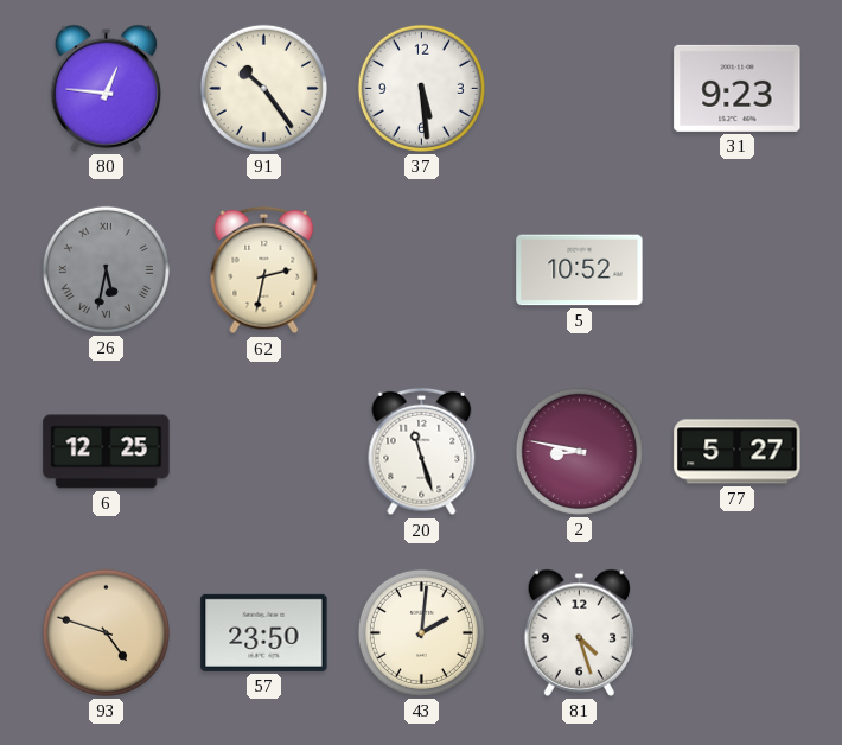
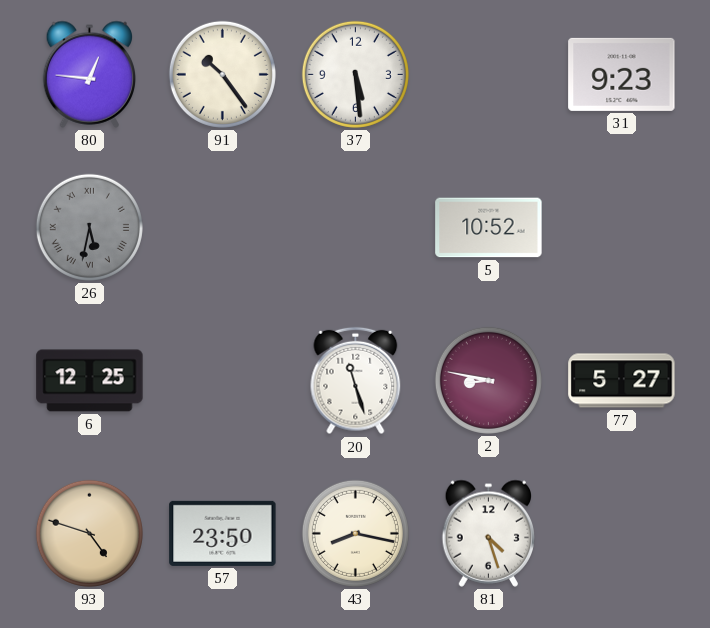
62: 2:32 -> none
43: 2:01 -> 8:17
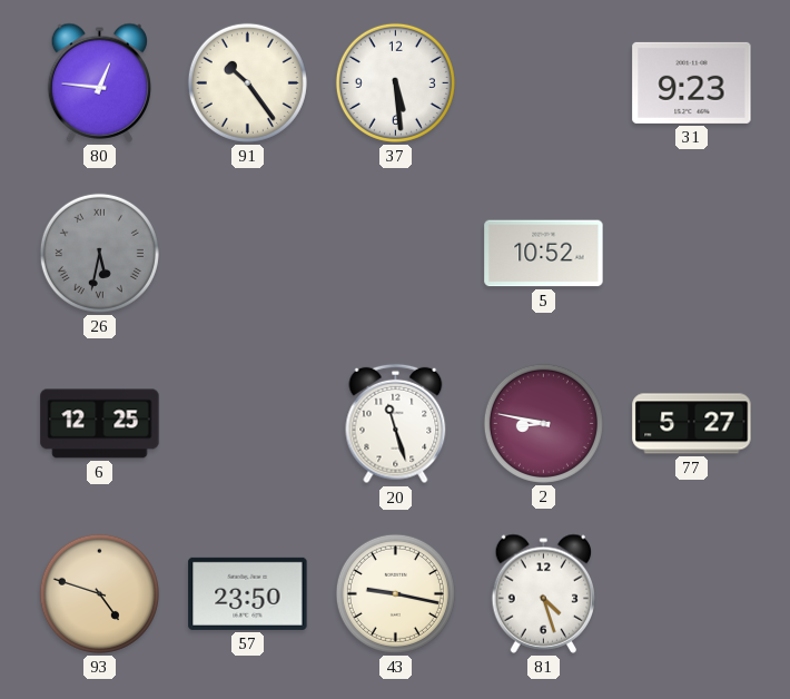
43: 8:17 -> 9:17
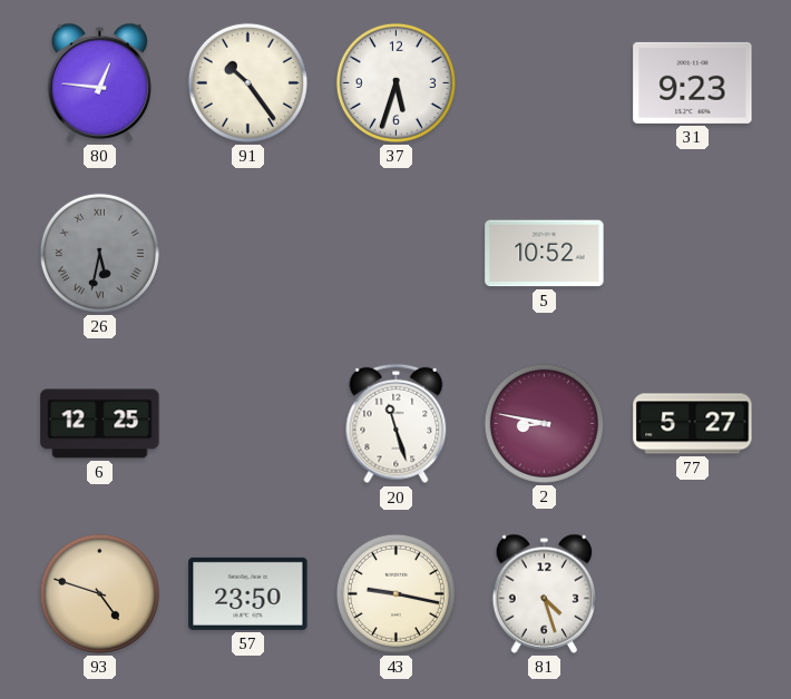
37: 5:29 -> 5:33
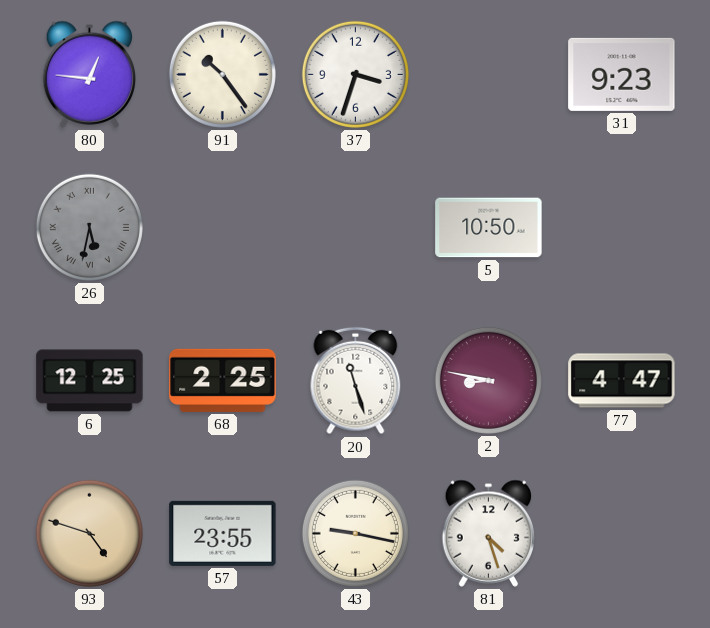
37: 5:33 -> 3:33
5: 10:52 -> 10:50
68: none -> 2:25
77: 5:27 -> 4:47
57: 23:50 -> 23:55
